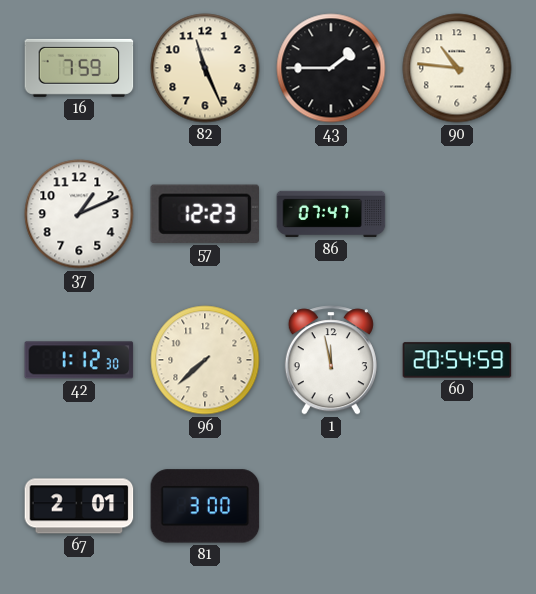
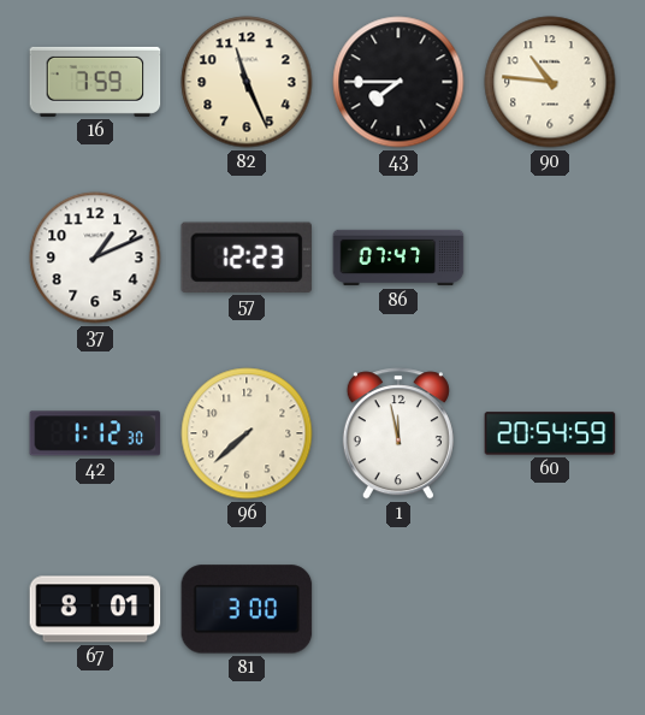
43: 1:45 -> 7:45
67: 2:01 -> 8:01
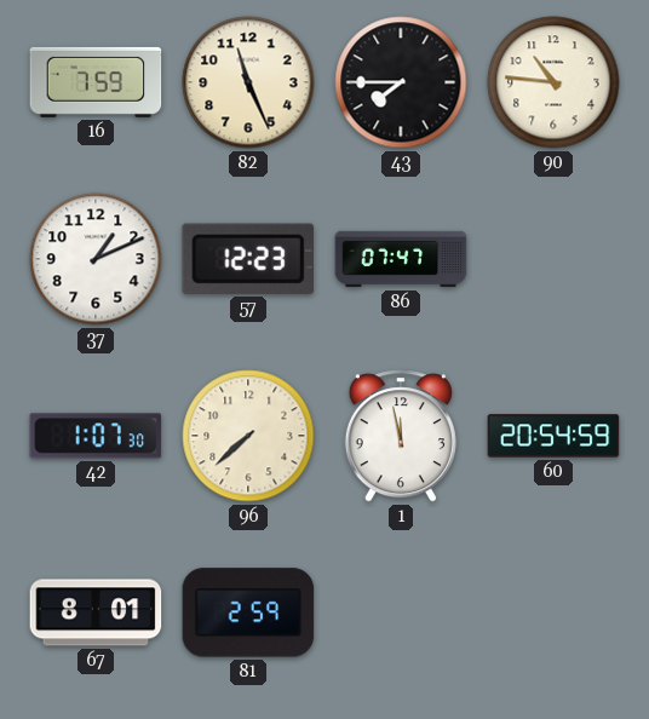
42: 1:12 -> 1:07
81: 3:00 -> 2:59
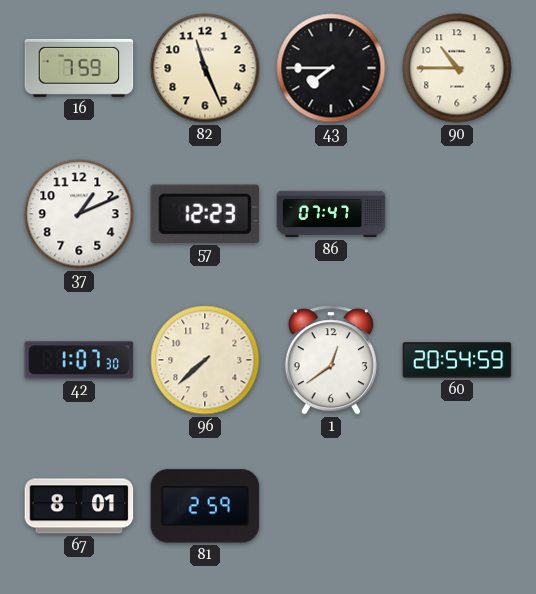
90: 10:46 -> 10:45
1: 11:58 -> 12:39
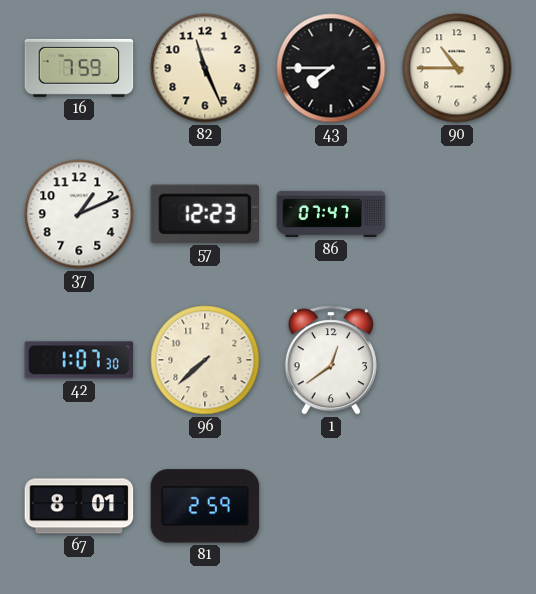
60: 20:54 -> none
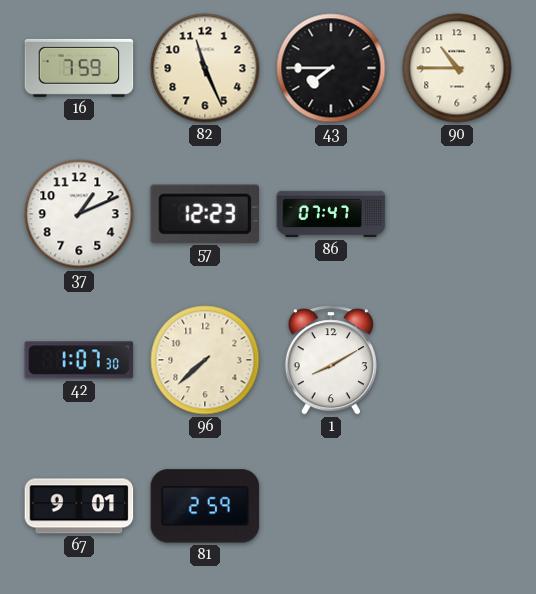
1: 12:39 -> 8:10
67: 8:01 -> 9:01
